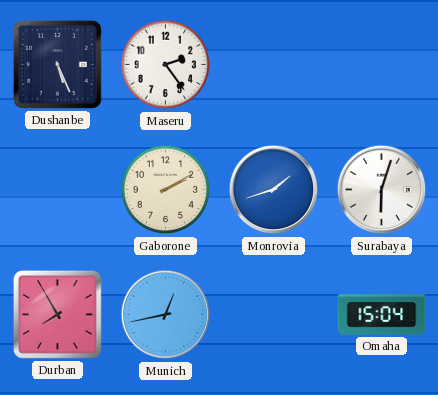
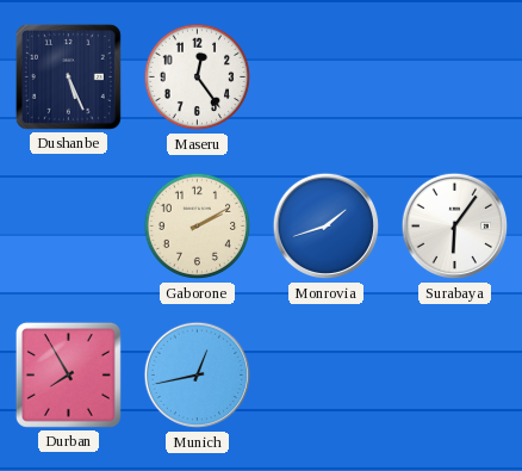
Maseru: 2:24 -> 12:24
Surabaya: 6:03 -> 6:06
Omaha: 15:04 -> none
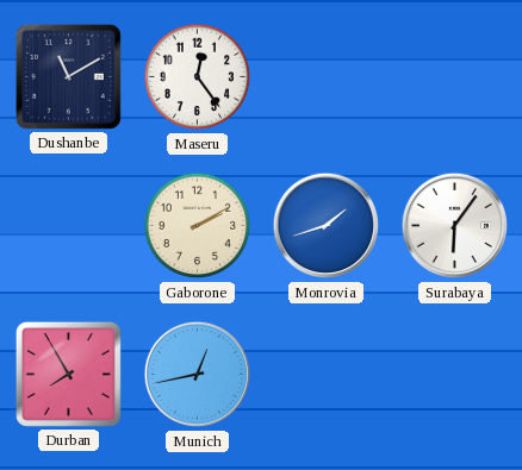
Dushanbe: 5:26 -> 11:10
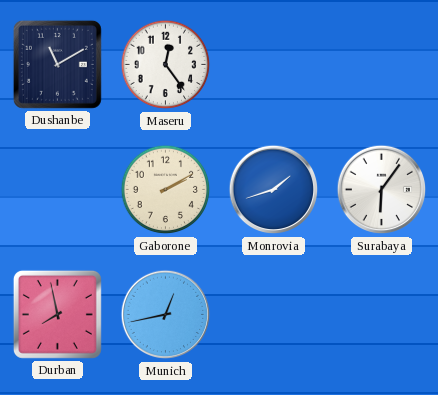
Durban: 7:55 -> 7:58
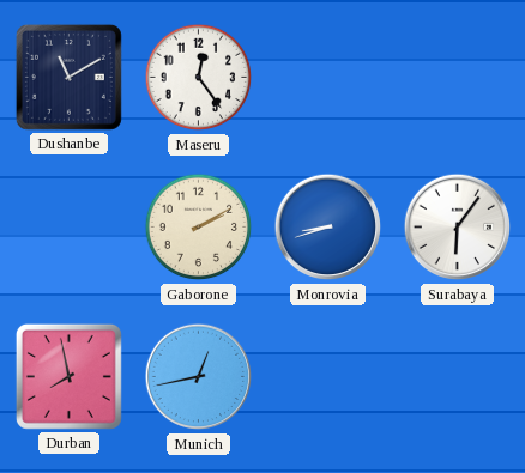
Monrovia: 1:42 -> 8:42
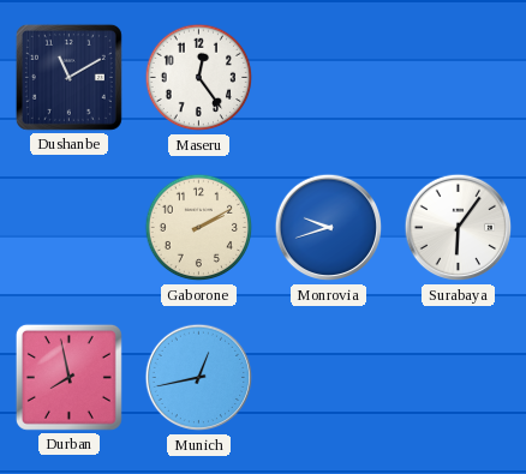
Monrovia: 8:42 -> 9:42
